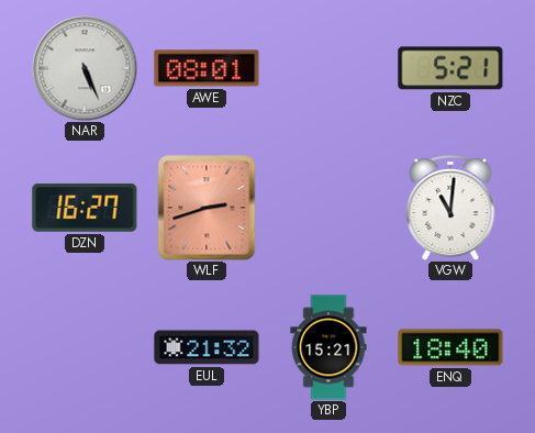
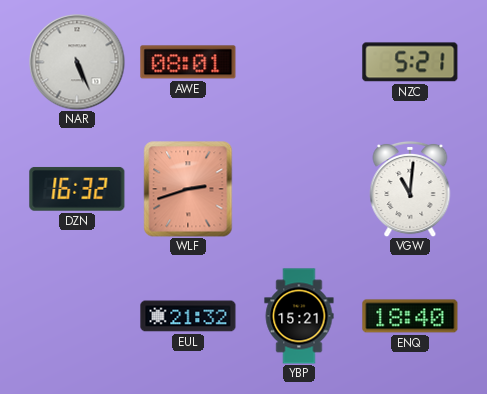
DZN: 16:27 -> 16:32
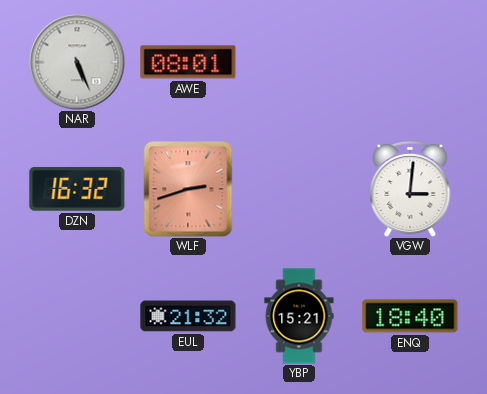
NZC: 5:21 -> none
VGW: 11:01 -> 3:01
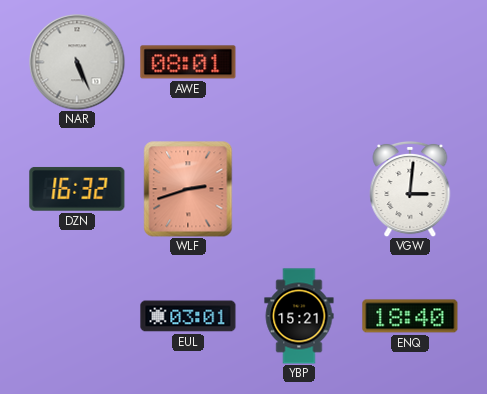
EUL: 21:32 -> 03:01
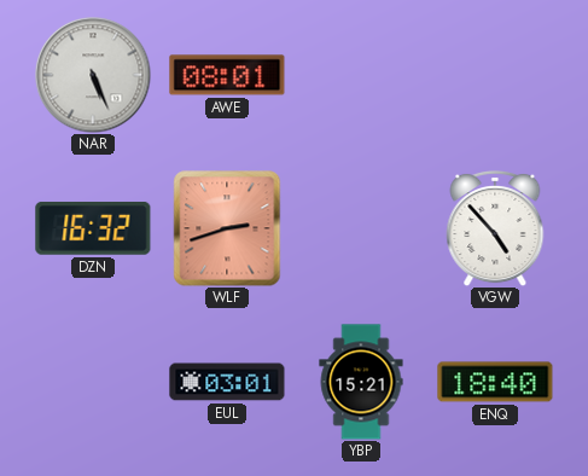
VGW: 3:01 -> 4:53
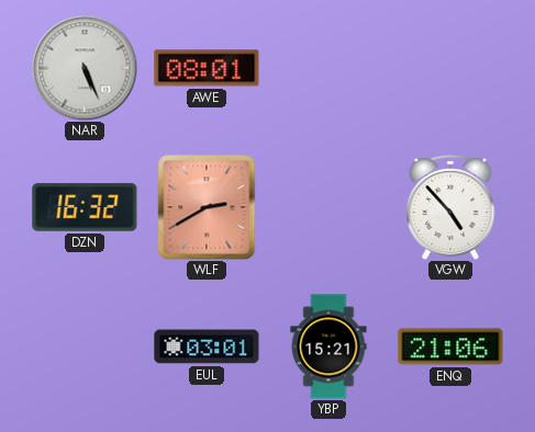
WLF: 2:42 -> 2:40
ENQ: 18:40 -> 21:06
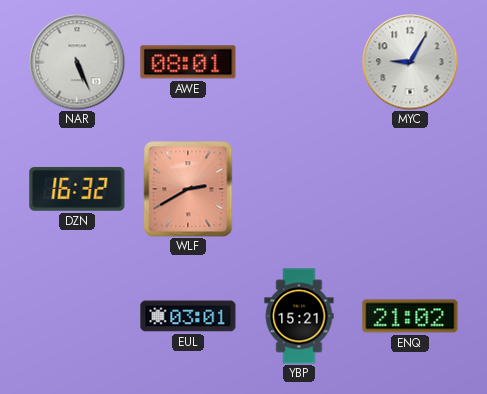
MYC: none -> 9:05
VGW: 4:53 -> none
ENQ: 21:06 -> 21:02
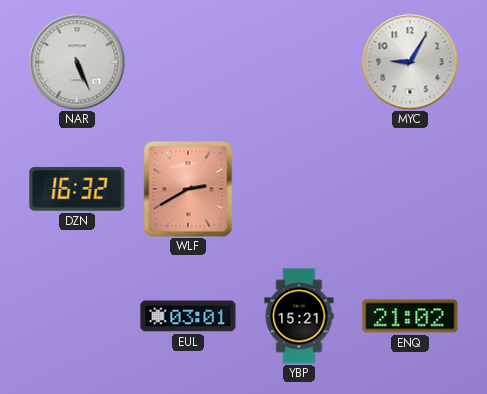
AWE: 08:01 -> none
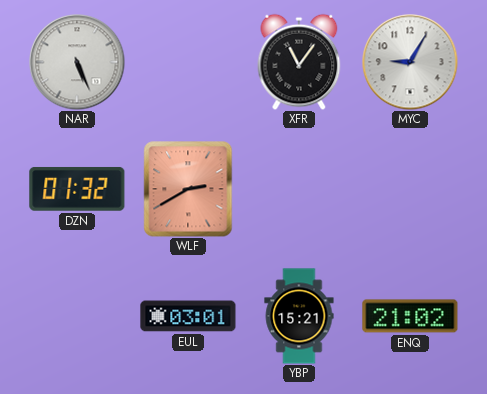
XFR: none -> 11:06
DZN: 16:32 -> 01:32
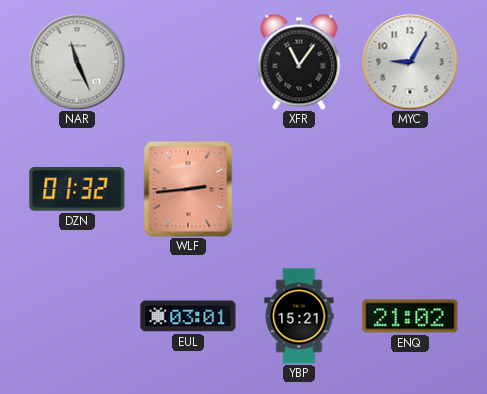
NAR: 5:26 -> 11:26
WLF: 2:40 -> 2:44
